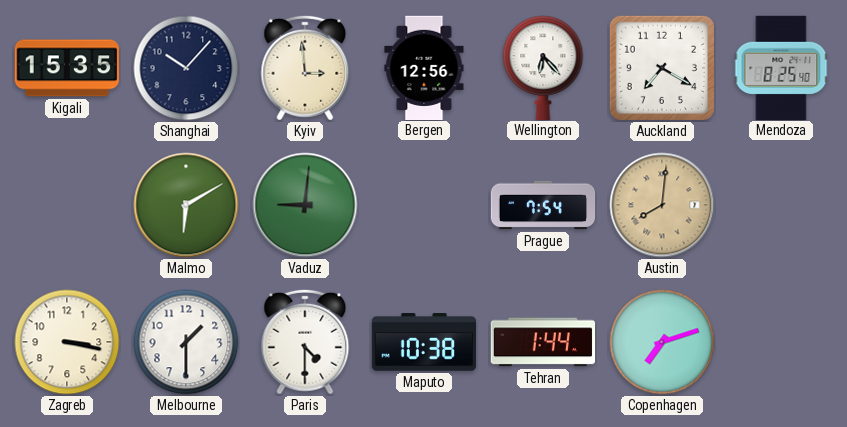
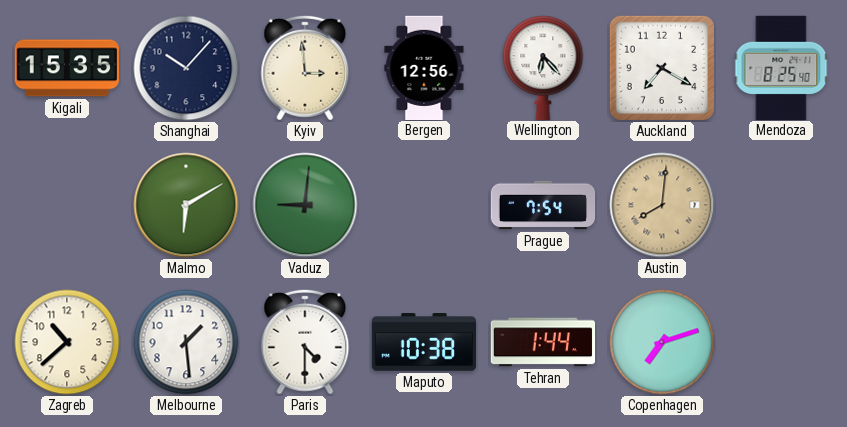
Zagreb: 3:17 -> 10:38
Melbourne: 1:30 -> 1:29
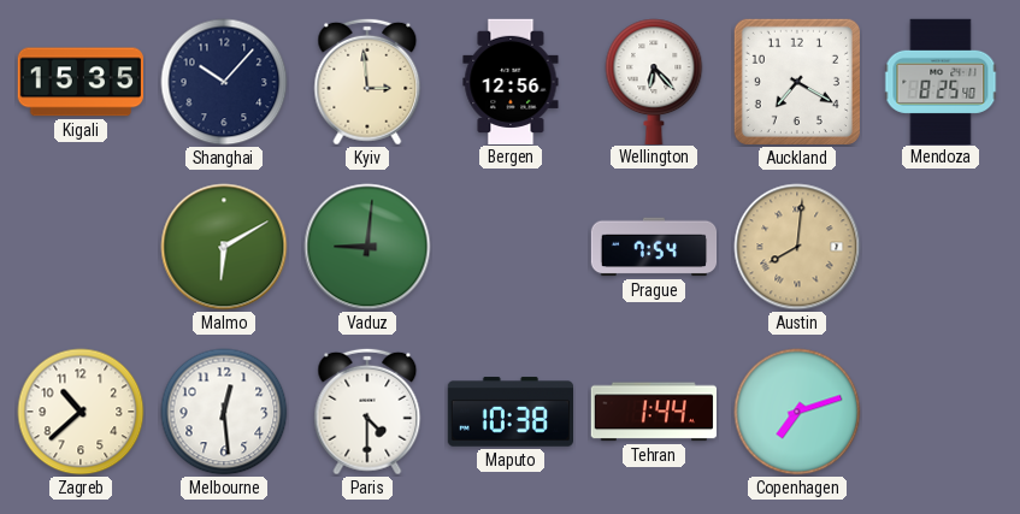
Melbourne: 1:29 -> 12:29
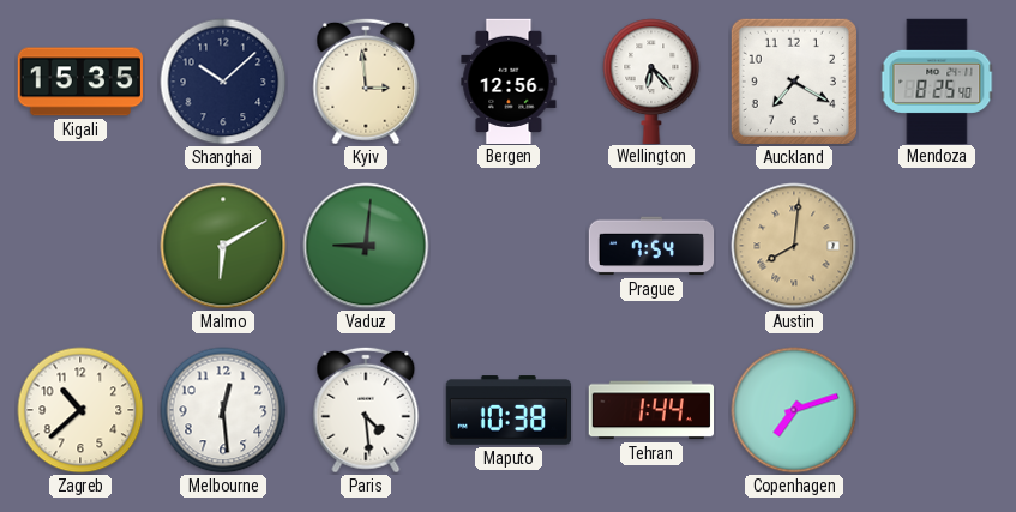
Shanghai: 10:07 -> 10:08
Paris: 4:30 -> 4:29
